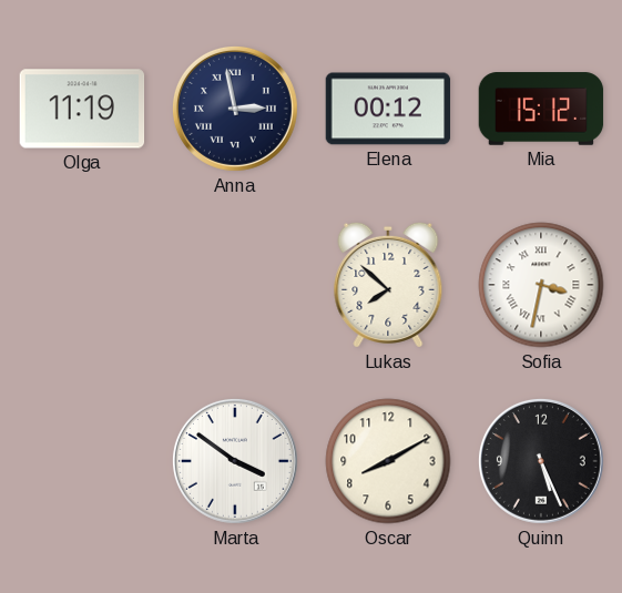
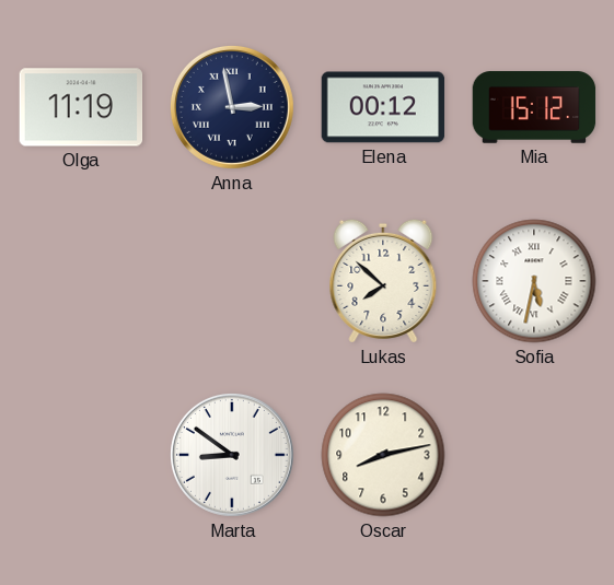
Sofia: 3:32 -> 5:32
Marta: 3:51 -> 8:51
Oscar: 8:10 -> 8:13
Quinn: 5:26 -> none
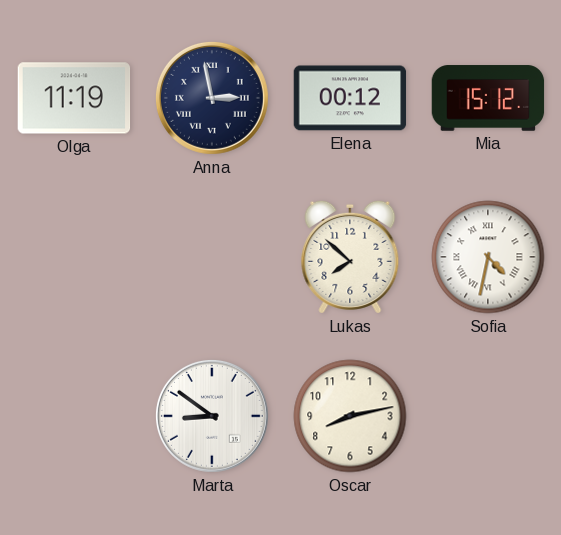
Sofia: 5:32 -> 4:32
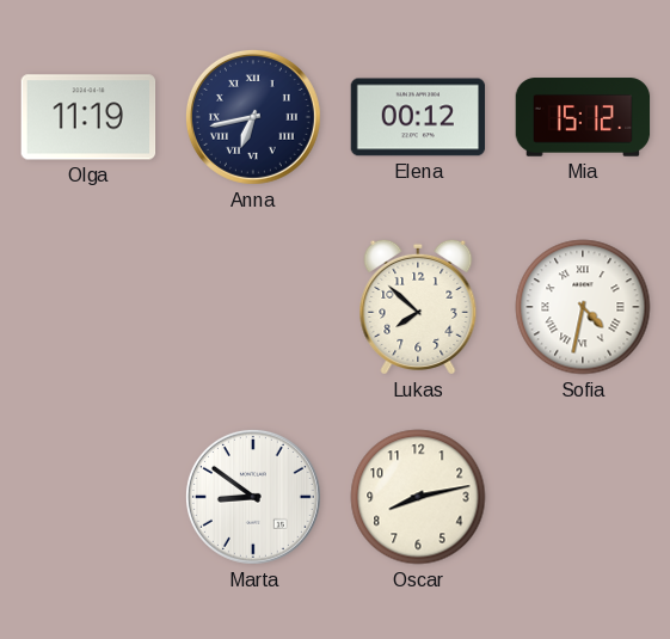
Anna: 2:58 -> 6:43
